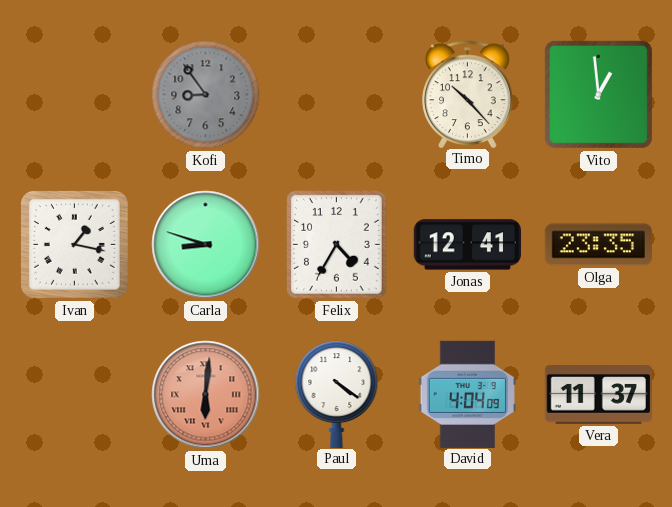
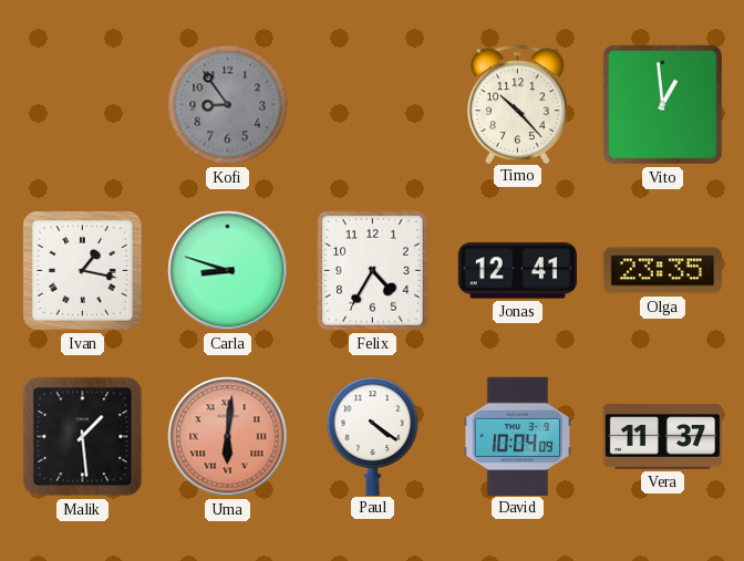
Malik: none -> 1:29
David: 4:04 -> 10:04
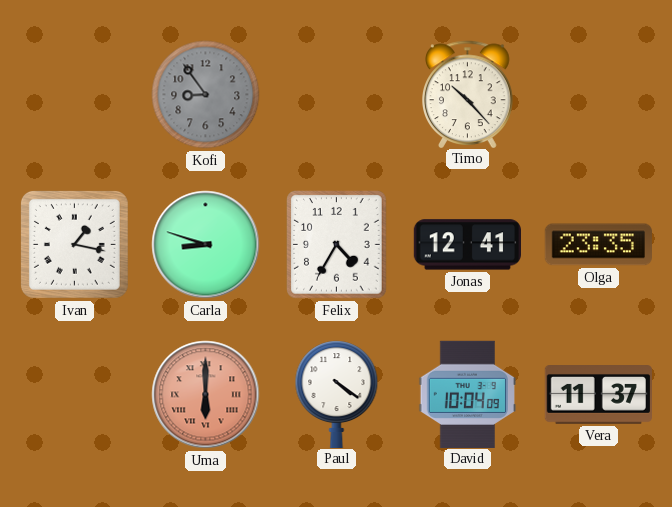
Vito: 12:59 -> none
Malik: 1:29 -> none
Uma: 6:01 -> 6:00
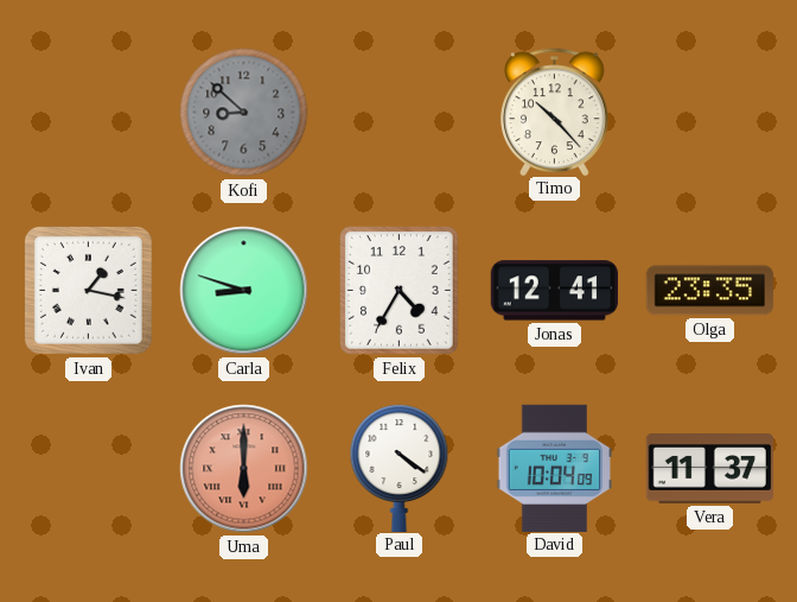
Kofi: 8:54 -> 8:52
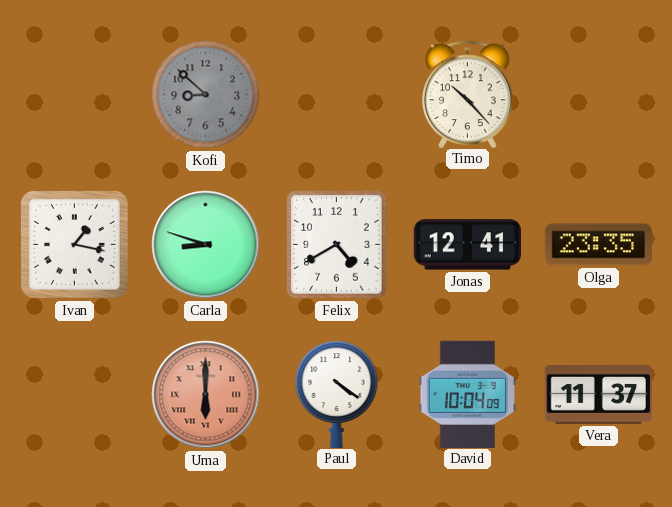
Felix: 4:35 -> 4:40
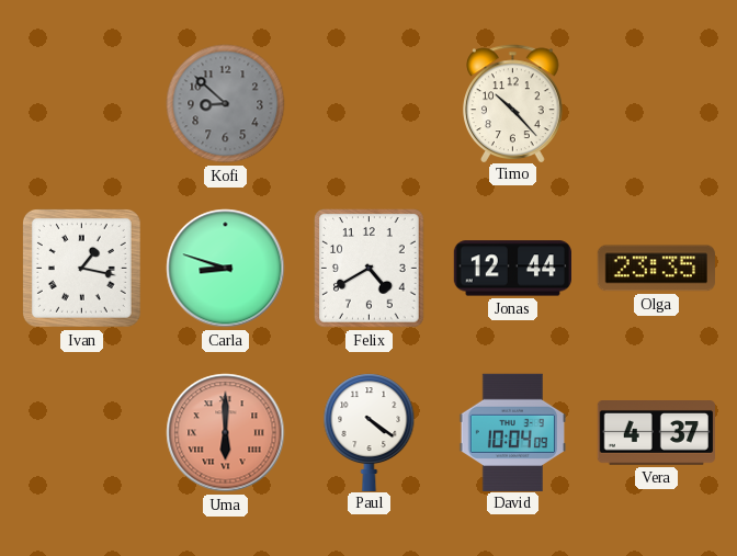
Jonas: 12:41 -> 12:44
Vera: 11:37 -> 4:37
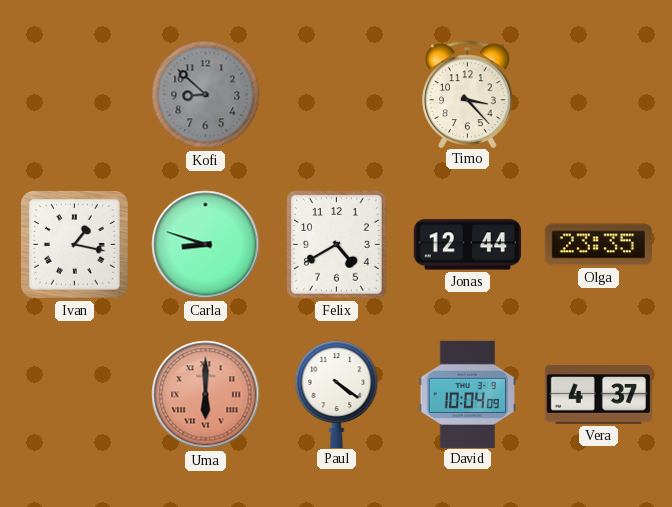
Timo: 10:23 -> 3:23
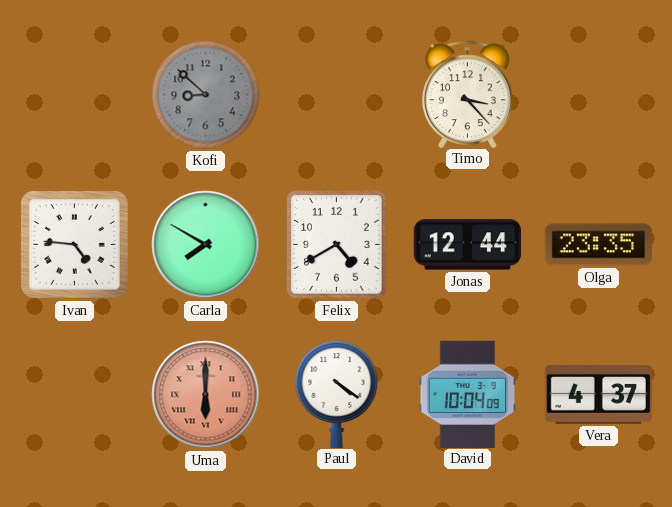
Ivan: 1:17 -> 4:46
Carla: 8:48 -> 7:50
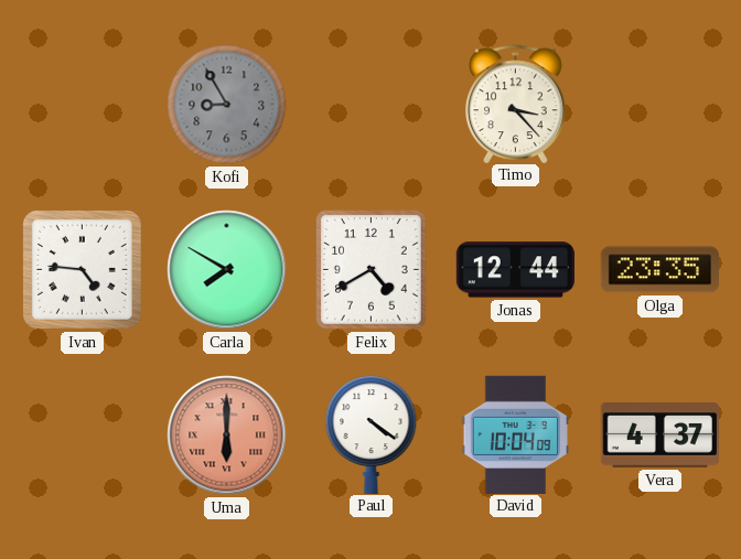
Kofi: 8:52 -> 8:55
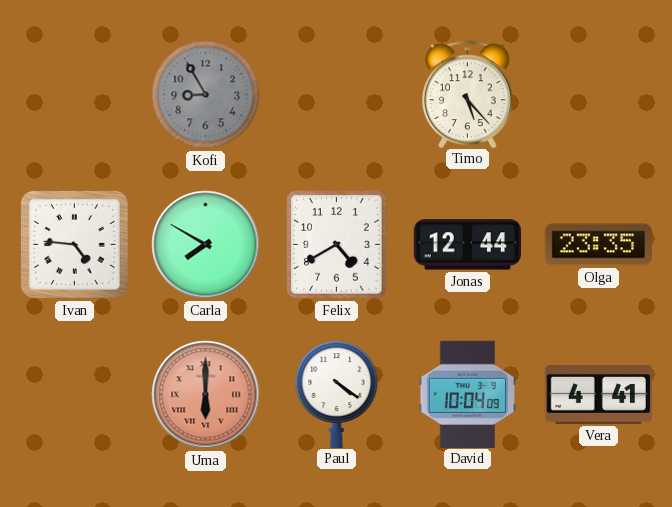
Timo: 3:23 -> 5:23
Vera: 4:37 -> 4:41
